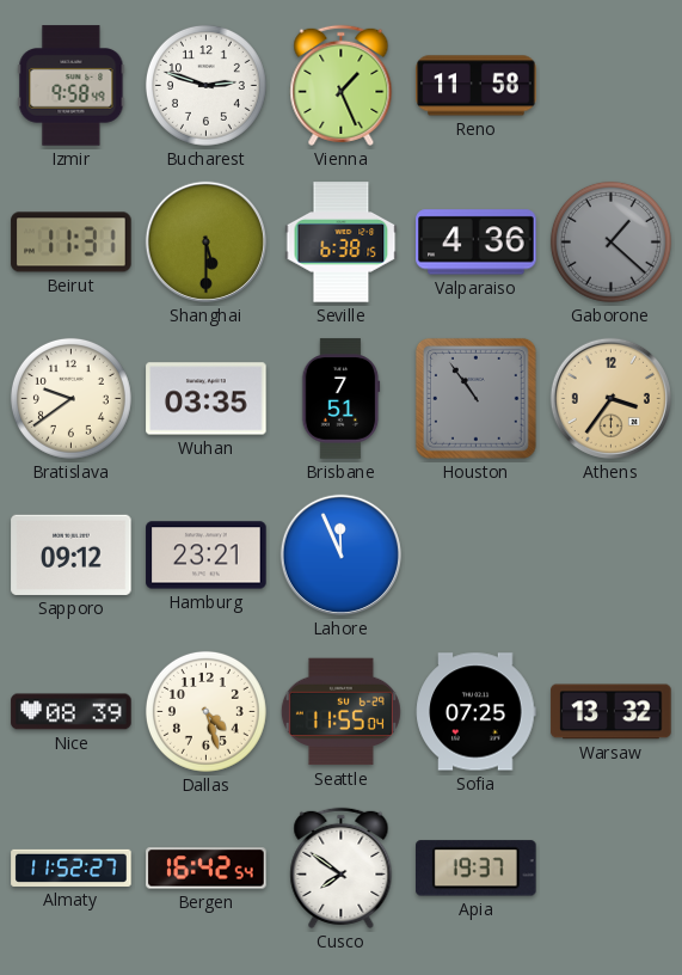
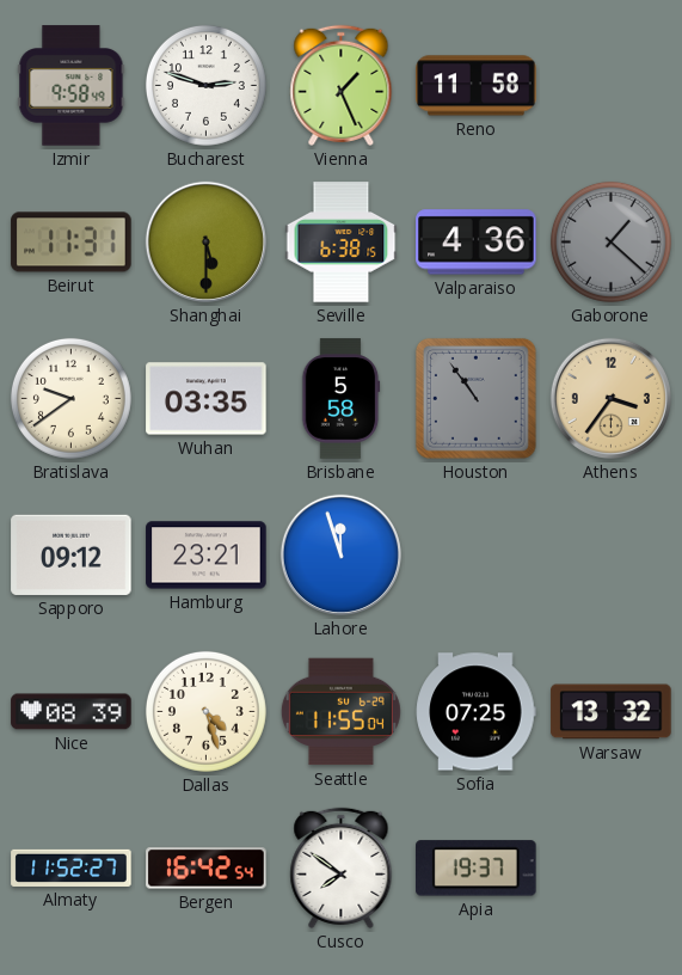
Brisbane: 7:51 -> 5:58
Lahore: 11:56 -> 11:57
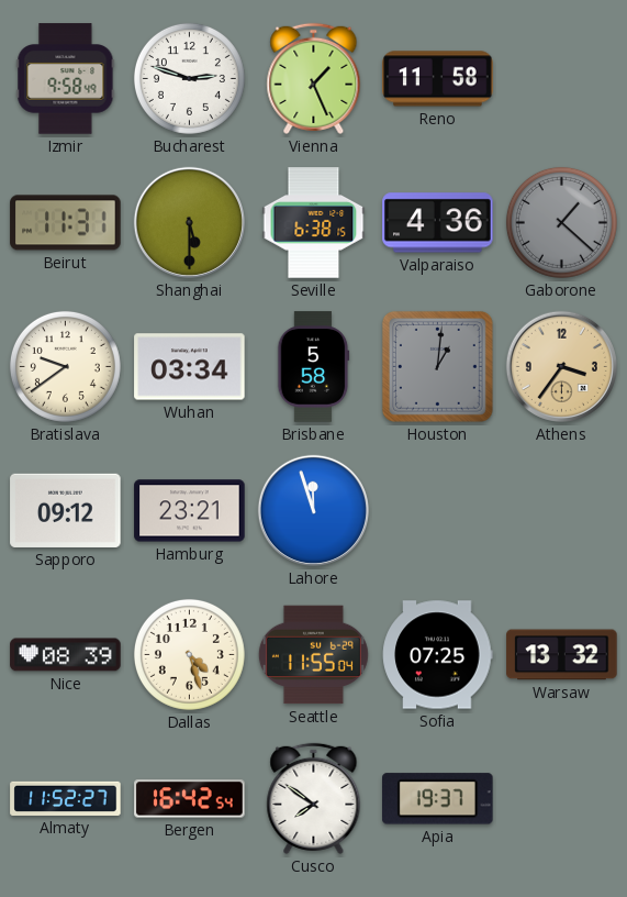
Wuhan: 03:35 -> 03:34
Houston: 10:54 -> 1:01
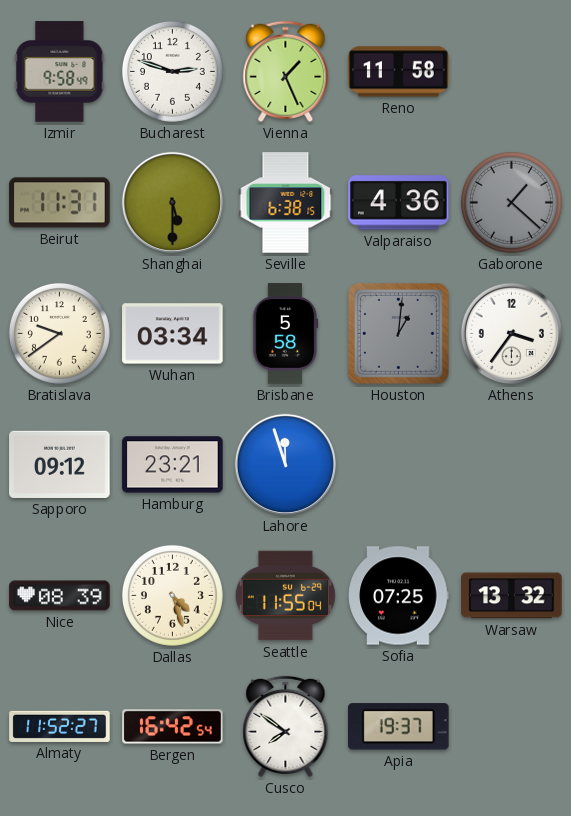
Athens dial: champagne -> white
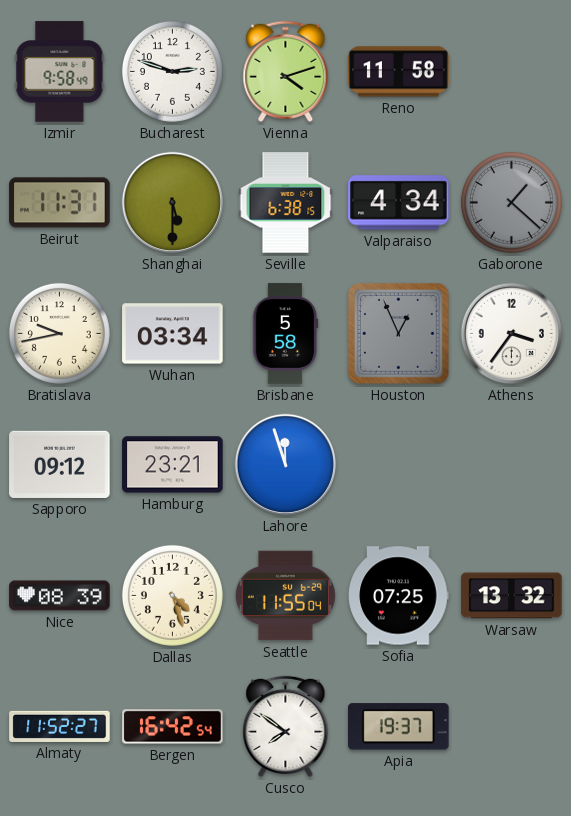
Vienna: 1:26 -> 4:12
Valparaiso: 4:36 -> 4:34
Bratislava: 9:39 -> 9:43
Houston: 1:01 -> 12:56
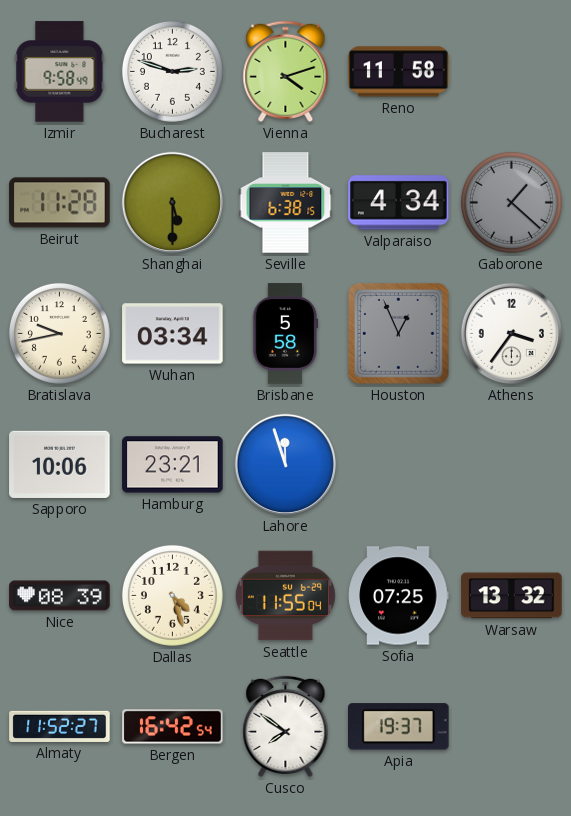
Beirut: 11:31 -> 11:28
Sapporo: 09:12 -> 10:06
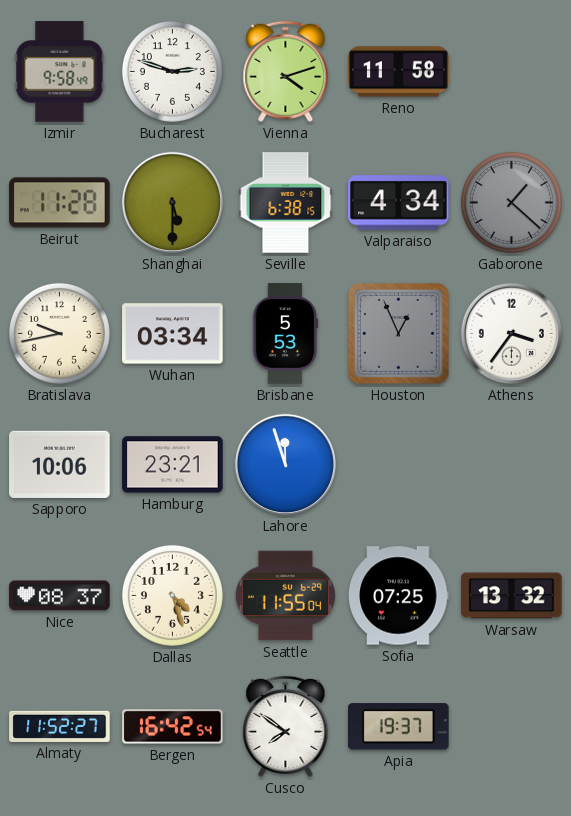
Brisbane: 5:58 -> 5:53
Nice: 08:39 -> 08:37
